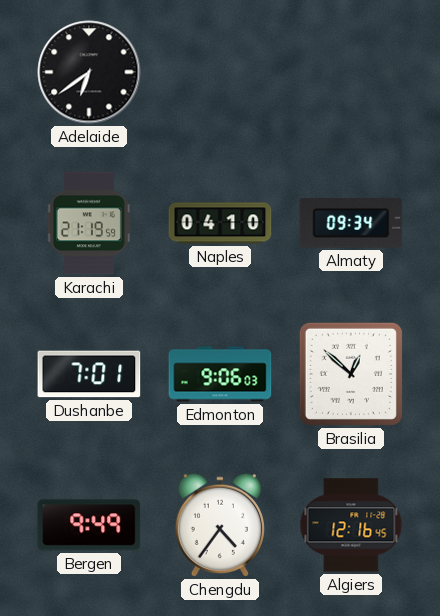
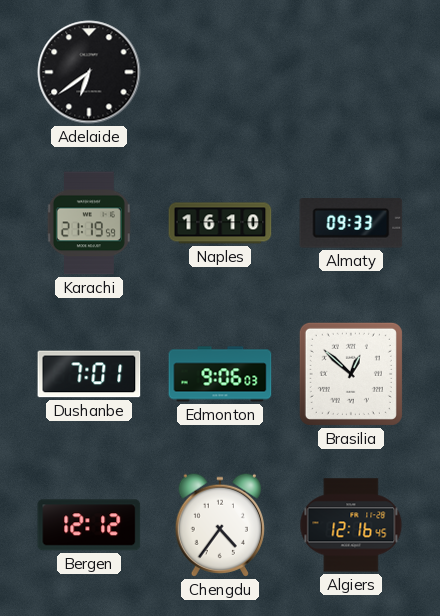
Naples: 04:10 -> 16:10
Almaty: 09:34 -> 09:33
Bergen: 9:49 -> 12:12
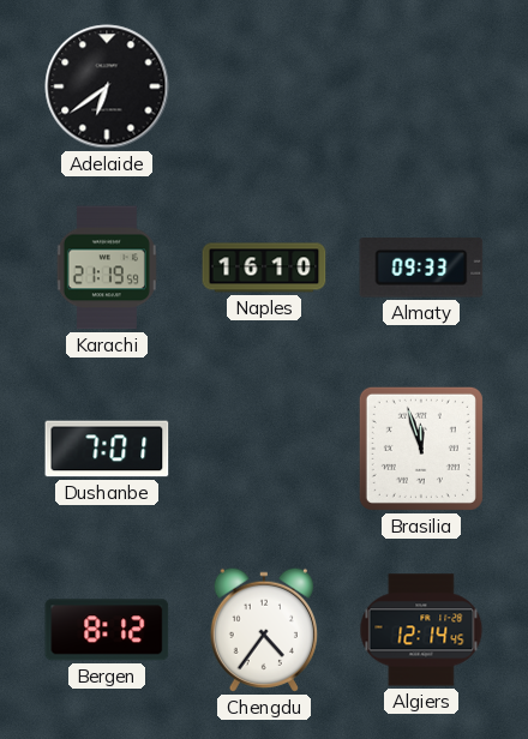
Edmonton: 9:06 -> none
Brasilia: 12:52 -> 11:57
Bergen: 12:12 -> 8:12
Algiers: 12:16 -> 12:14
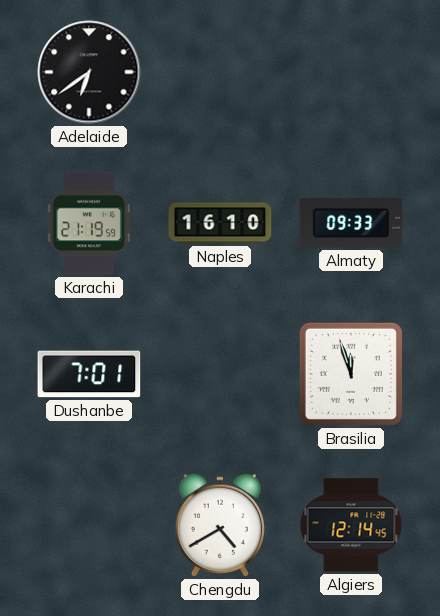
Bergen: 8:12 -> none
Chengdu: 4:36 -> 4:40
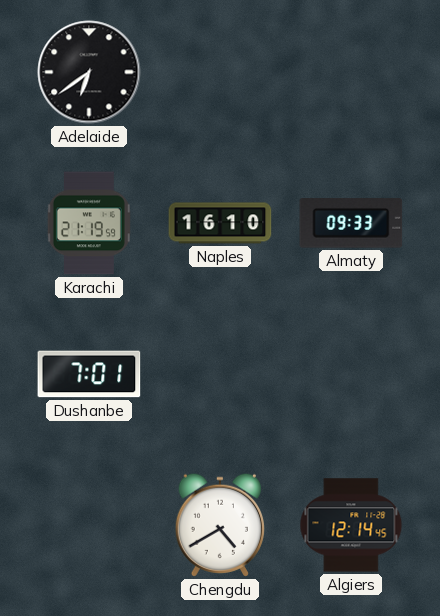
Brasilia: 11:57 -> none
